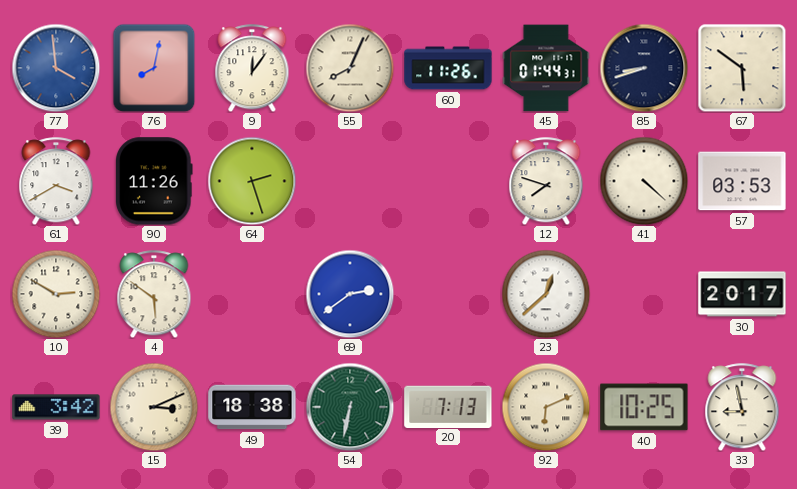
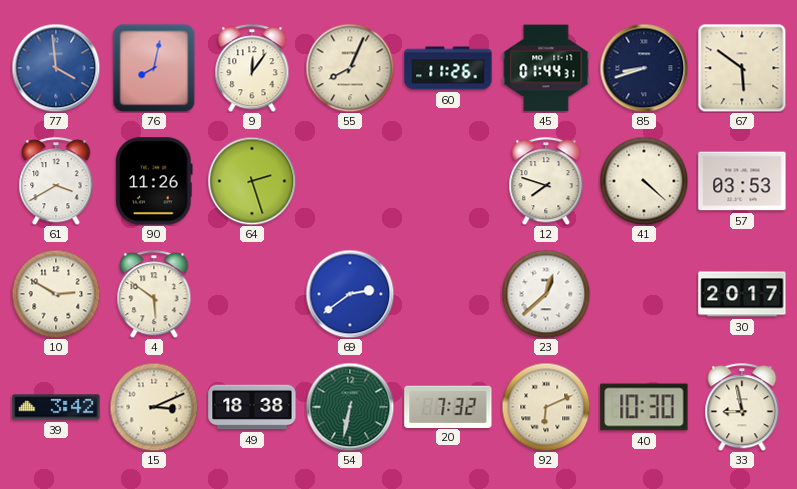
20: 7:13 -> 7:32
40: 10:25 -> 10:30
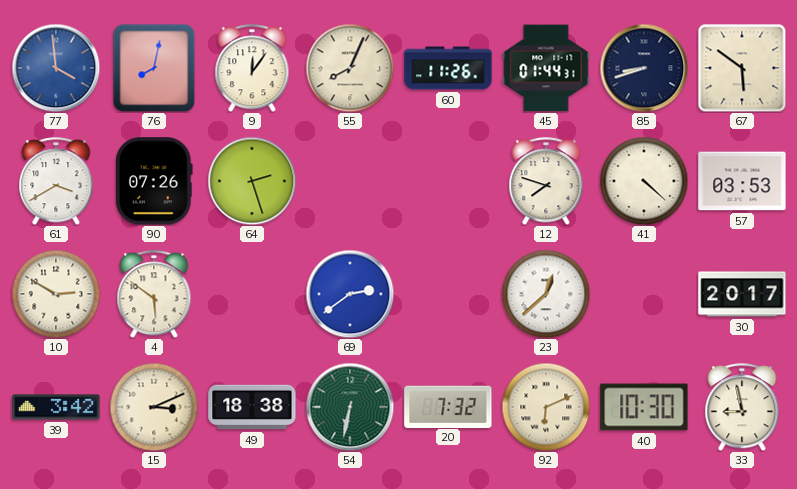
90: 11:26 -> 07:26
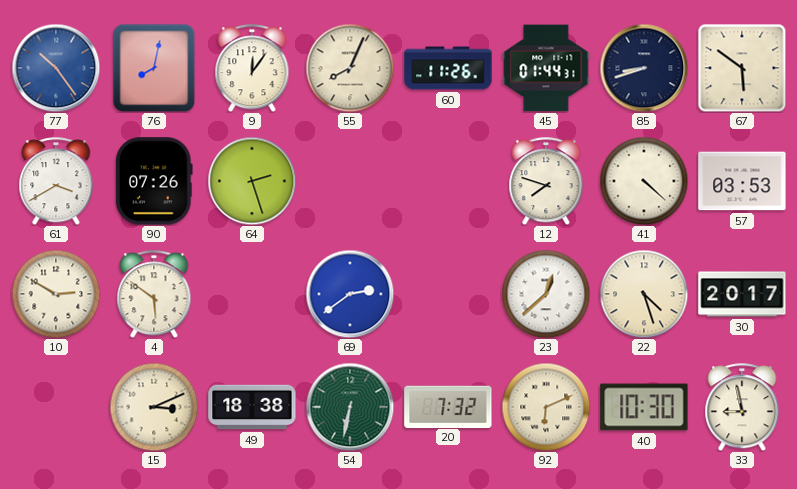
77: 3:59 -> 10:24
22: none -> 4:27
39: 3:42 -> none
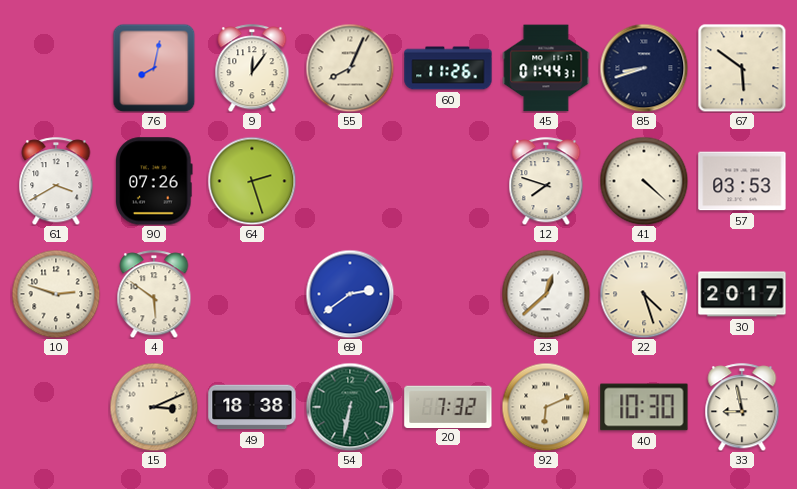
77: 10:24 -> none
10: 2:50 -> 2:48
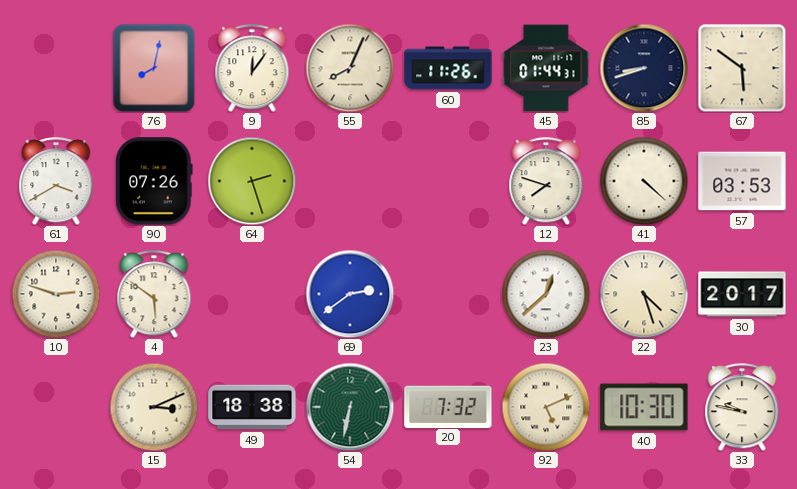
92: 6:11 -> 5:11
33: 8:58 -> 9:47
